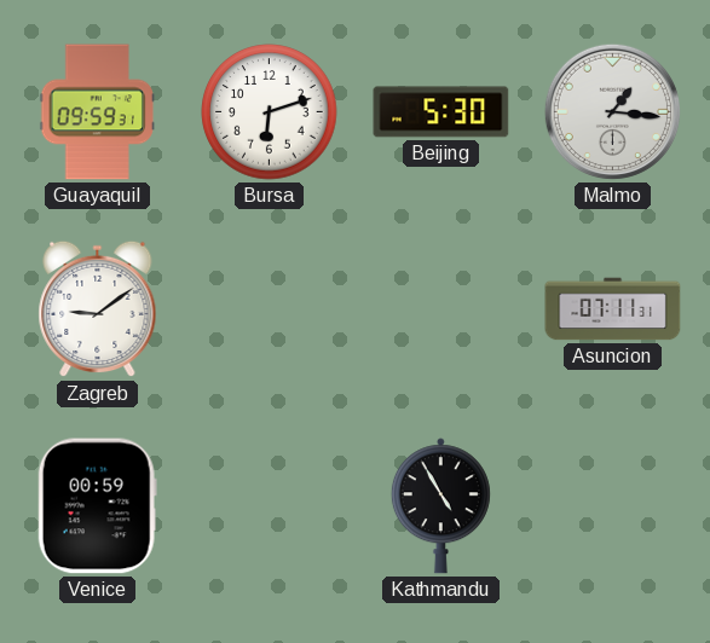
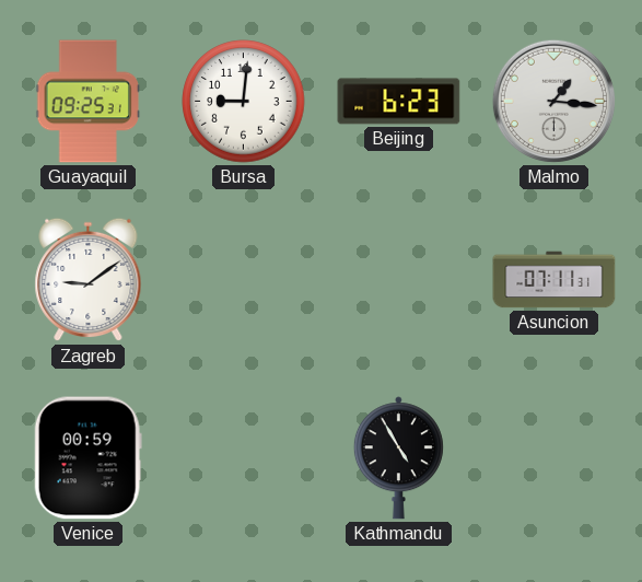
Guayaquil: 09:59 -> 09:25
Bursa: 6:12 -> 9:01
Beijing: 5:30 -> 6:23
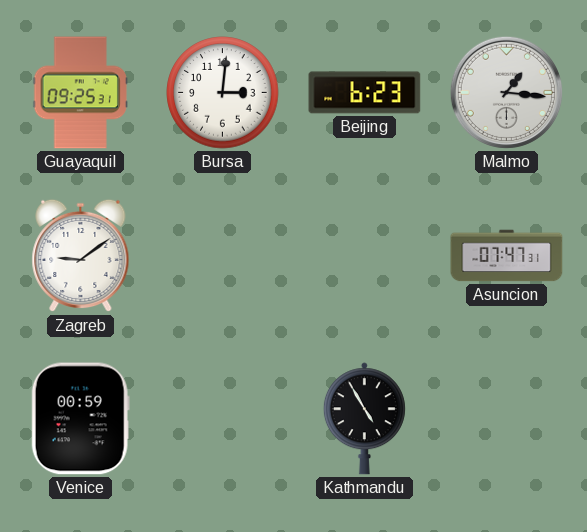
Bursa: 9:01 -> 3:01
Asuncion: 07:11 -> 07:47
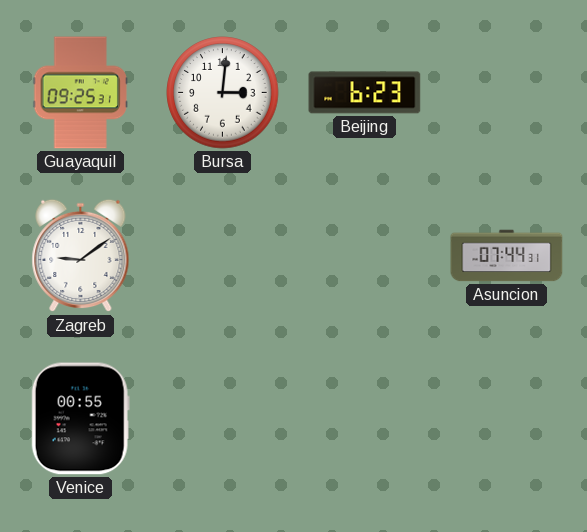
Malmo: 1:16 -> none
Asuncion: 07:47 -> 07:44
Venice: 00:59 -> 00:55
Kathmandu: 4:55 -> none
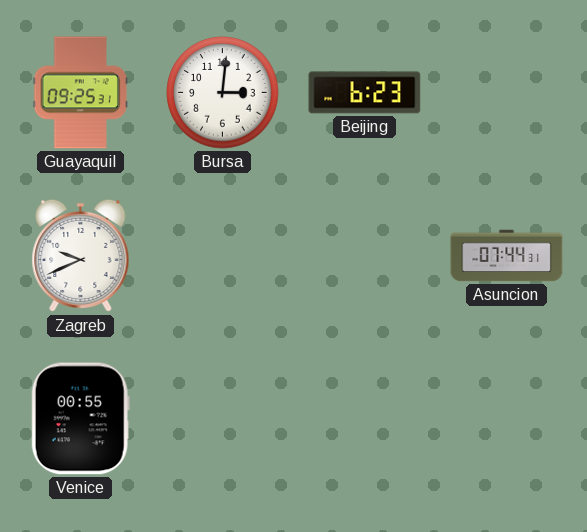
Zagreb: 9:09 -> 9:41
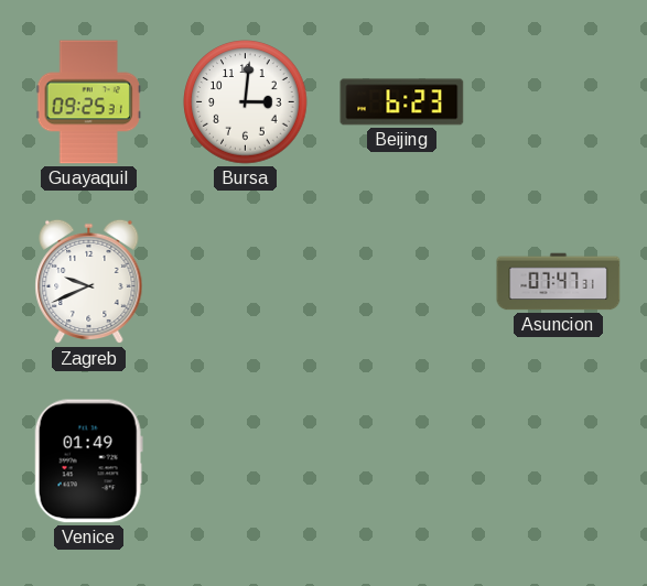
Asuncion: 07:44 -> 07:47
Venice: 00:55 -> 01:49
